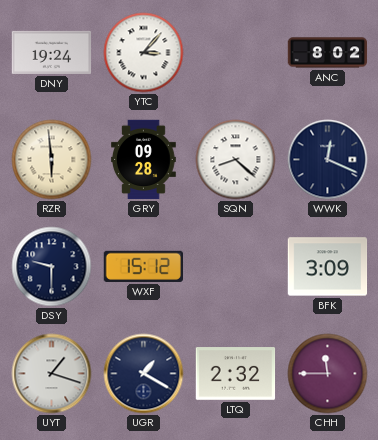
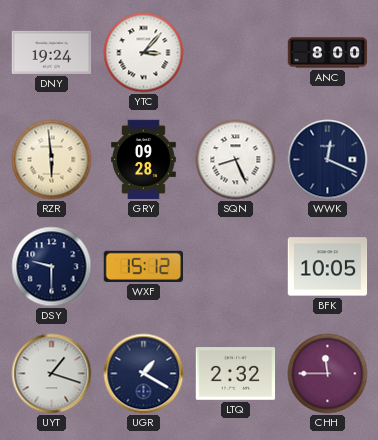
ANC: 8:02 -> 8:00
SQN: 8:22 -> 8:26
BFK: 3:09 -> 10:05
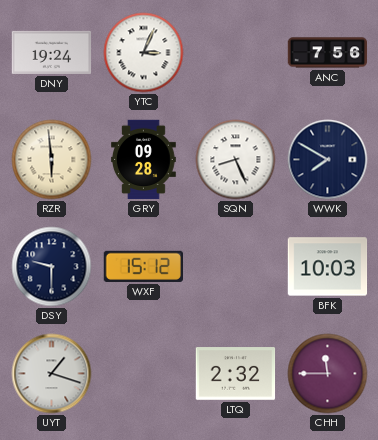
YTC: 3:07 -> 3:04
ANC: 8:00 -> 7:56
WWK: 12:19 -> 7:50
BFK: 10:05 -> 10:03
UGR: 1:20 -> none
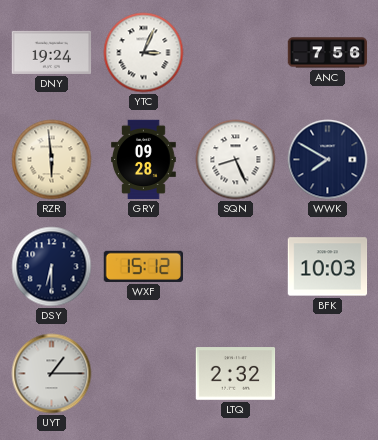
DSY: 9:30 -> 6:30
UYT: 1:18 -> 1:15
CHH: 11:45 -> none
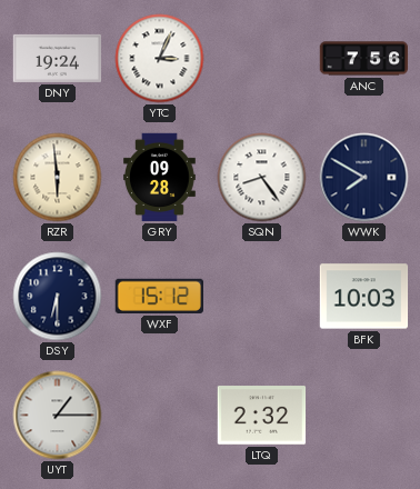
SQN: 8:26 -> 8:24
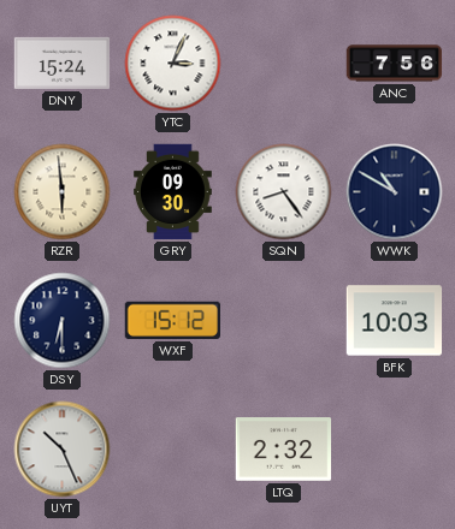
DNY: 19:24 -> 15:24
GRY: 09:28 -> 09:30
WWK: 7:50 -> 10:50
UYT: 1:15 -> 10:26
